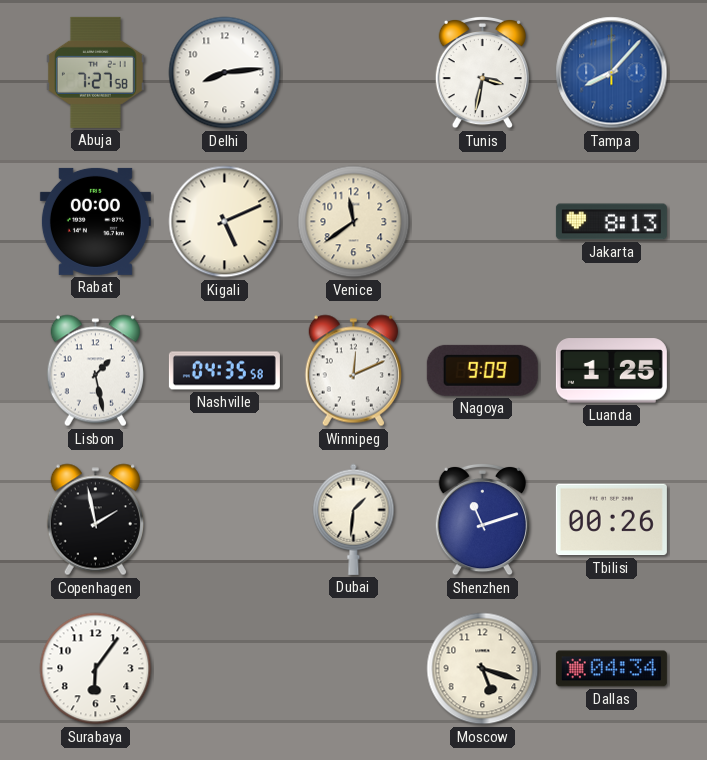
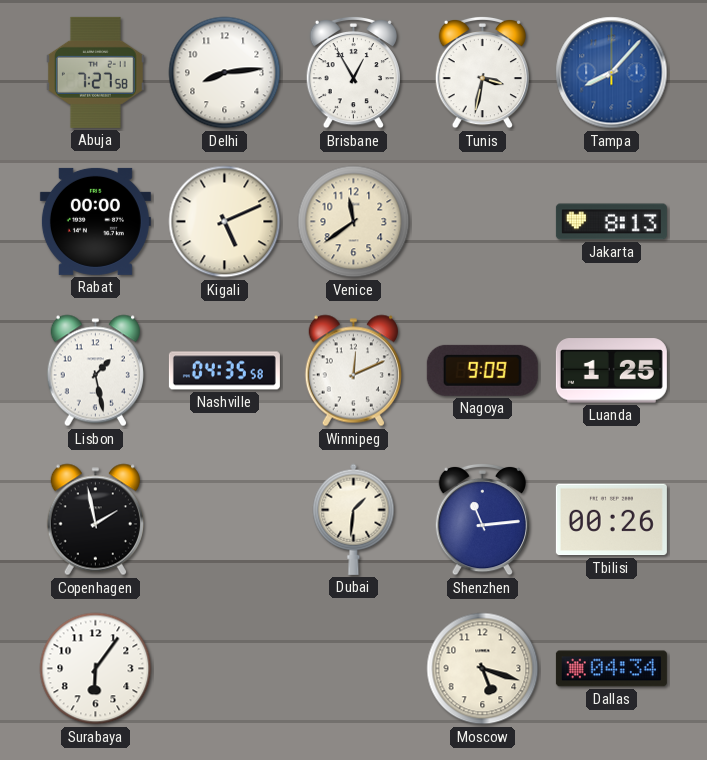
Brisbane: none -> 12:55
Shenzhen: 11:12 -> 11:14
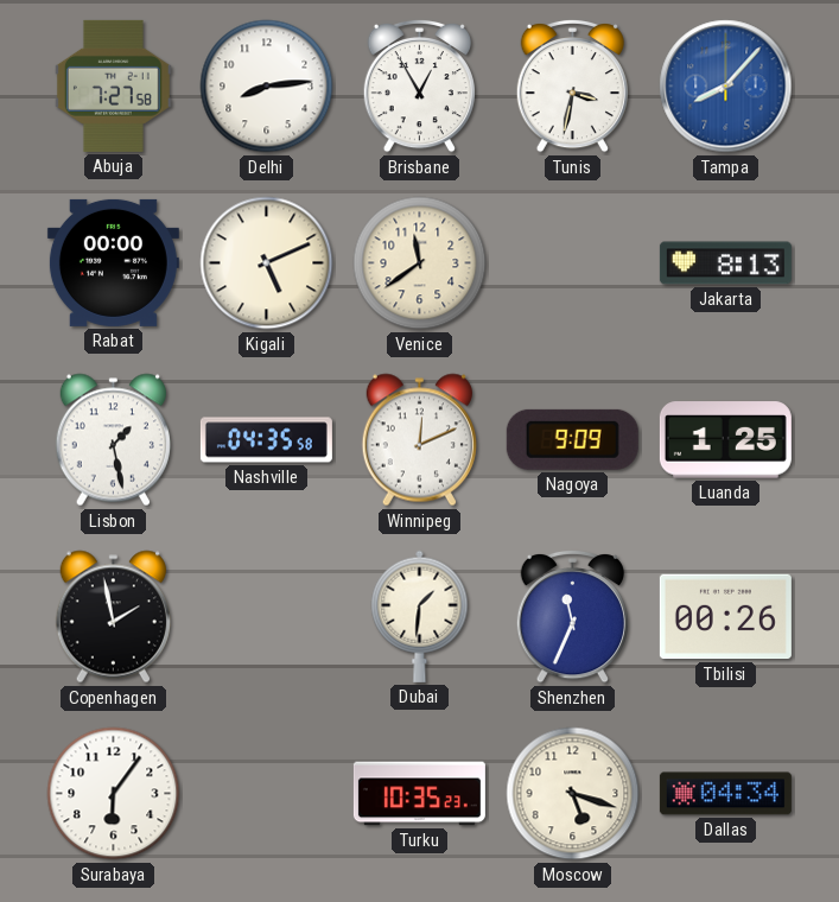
Shenzhen: 11:14 -> 11:34
Turku: none -> 10:35
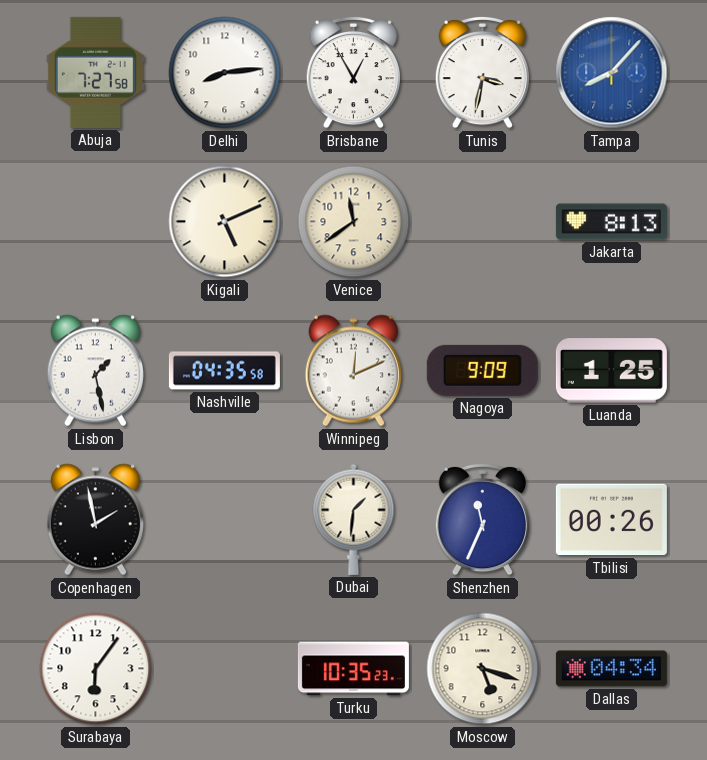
Rabat: 00:00 -> none
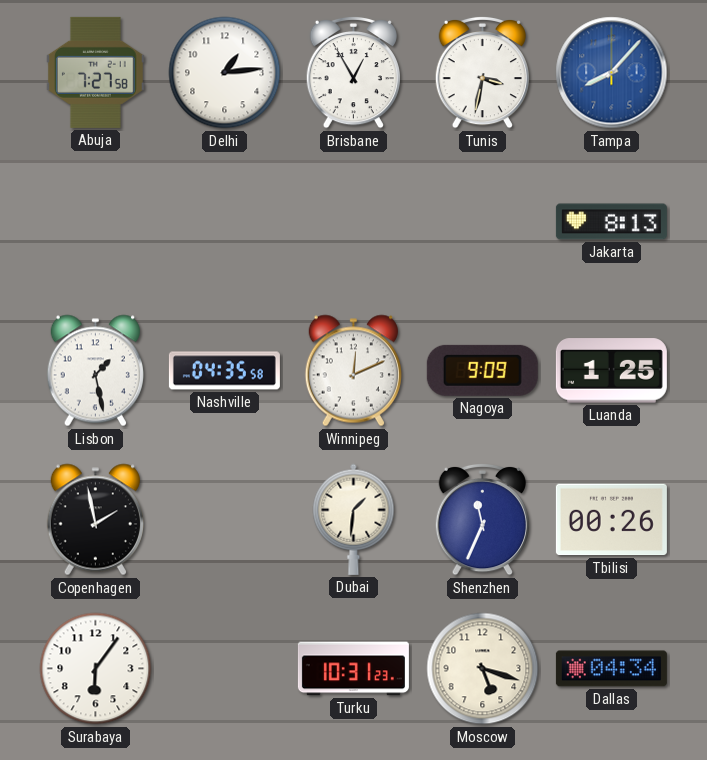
Delhi: 8:14 -> 1:14
Kigali: 5:11 -> none
Venice: 11:39 -> none
Turku: 10:35 -> 10:31
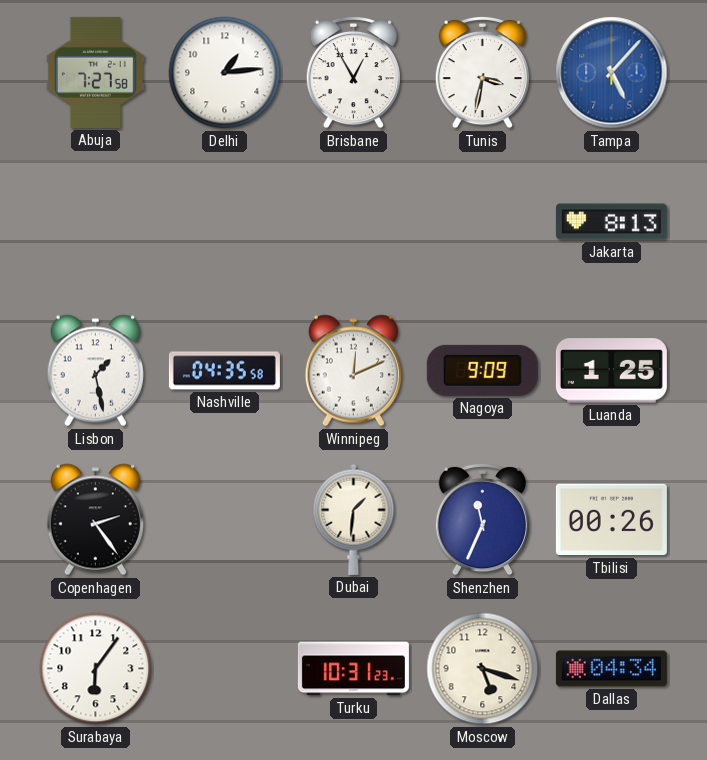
Tampa: 8:07 -> 5:07
Copenhagen: 1:58 -> 2:24
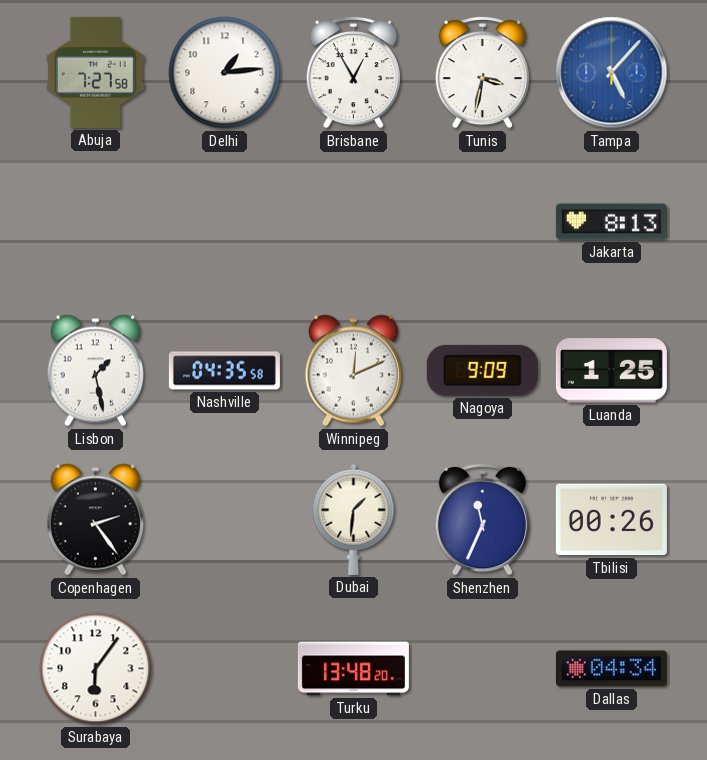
Turku: 10:31 -> 13:48
Moscow: 5:18 -> none
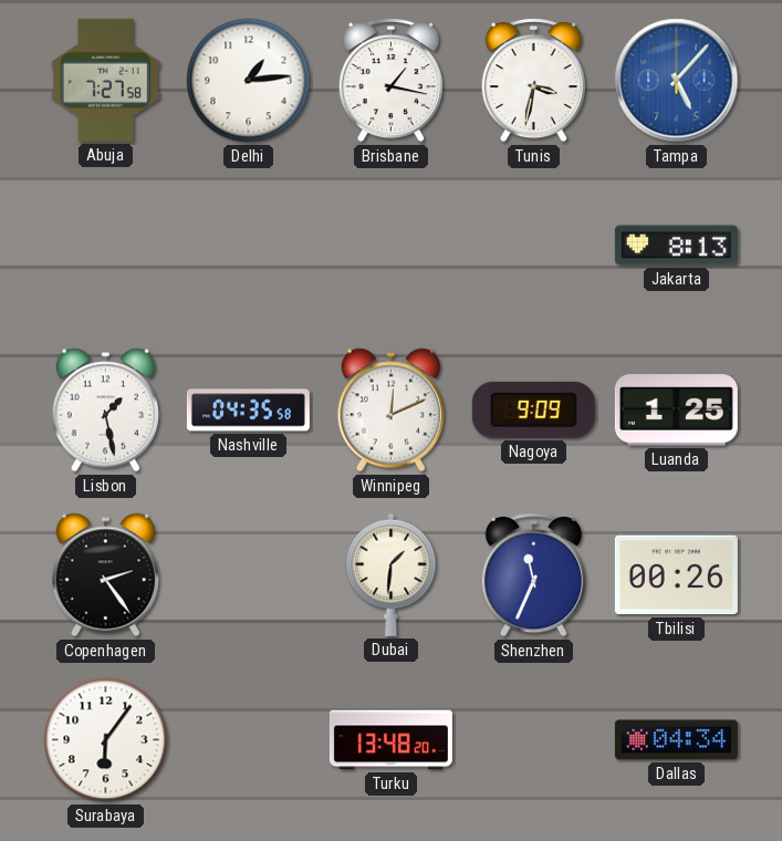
Brisbane: 12:55 -> 1:17
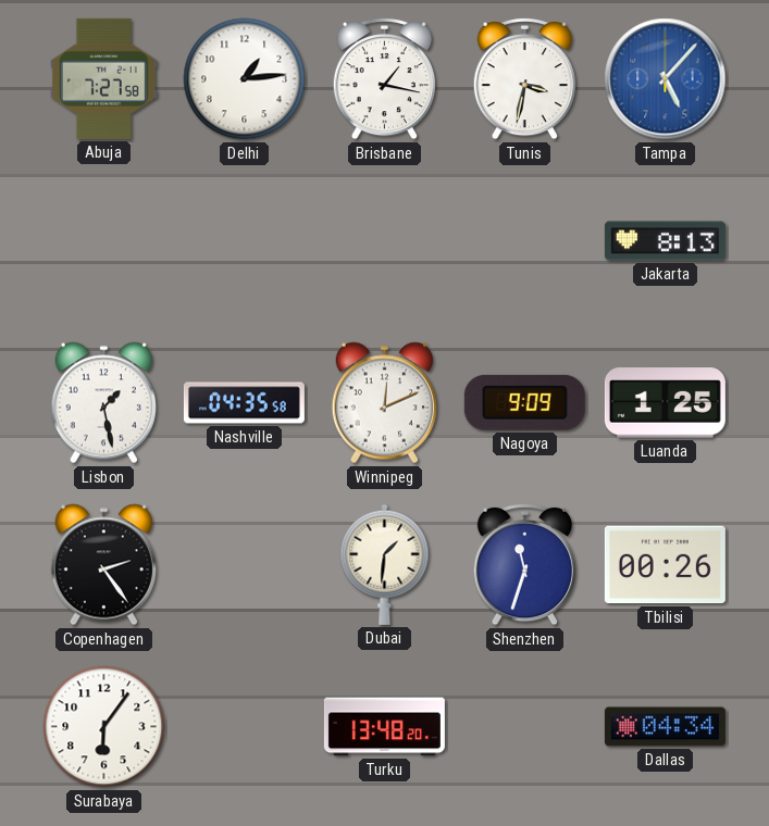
Shenzhen: 11:34 -> 11:33
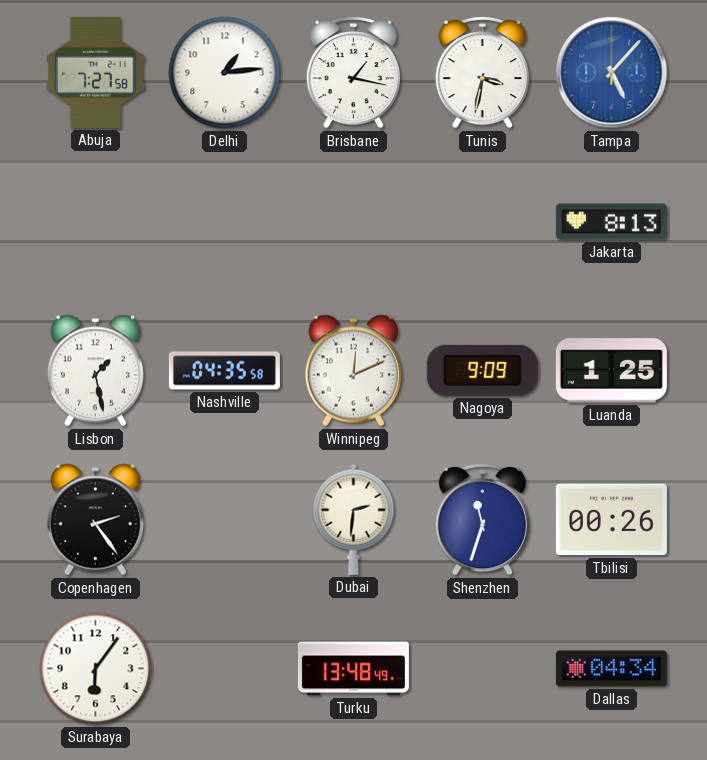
Dubai: 1:31 -> 2:31
Turku: 13:48:20 -> 13:48:49
